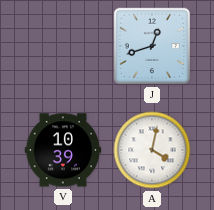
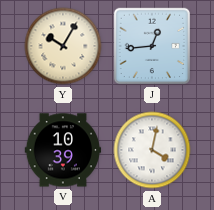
Y: none -> 10:05
J: 12:42 -> 12:44
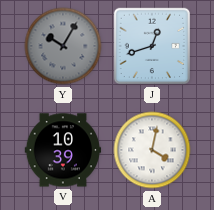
Y dial: cream -> grey
J: 12:44 -> 12:42
